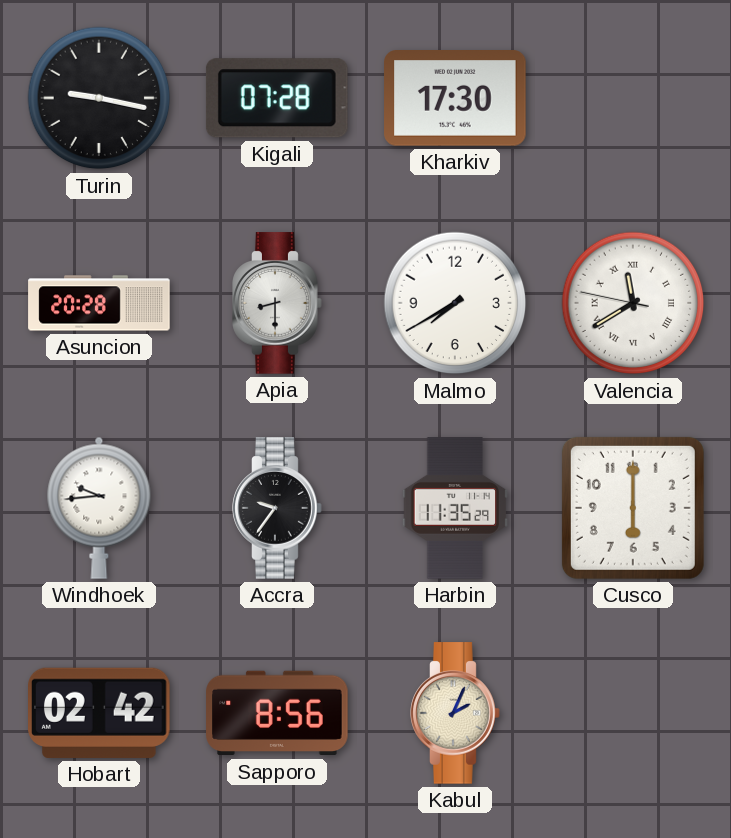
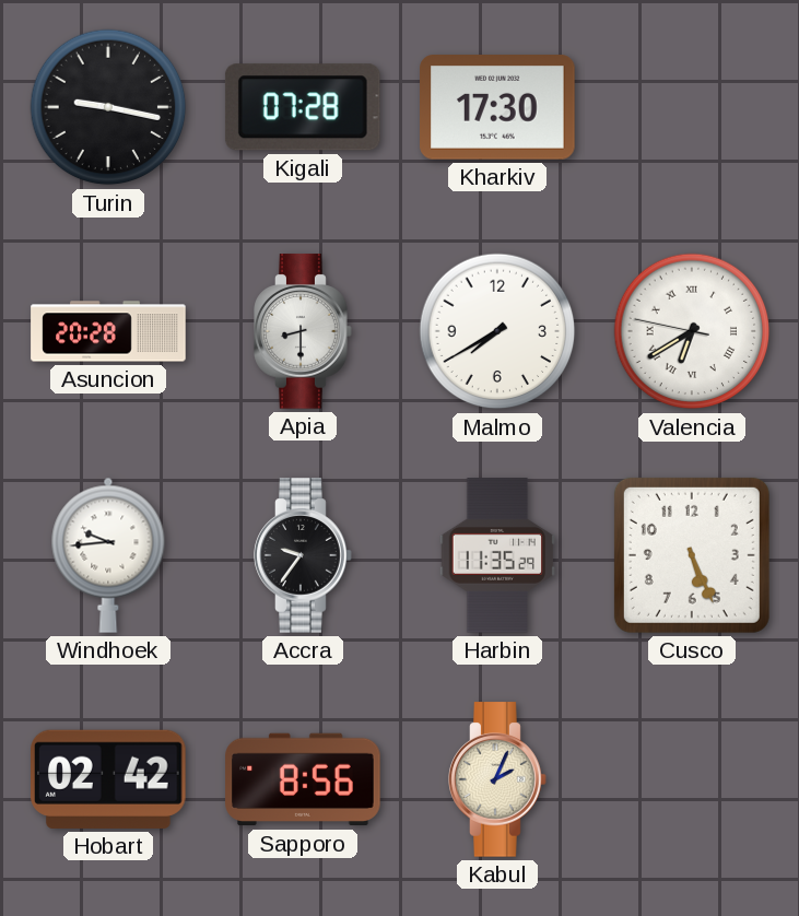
Valencia: 11:39 -> 6:39
Cusco: 6:00 -> 5:26
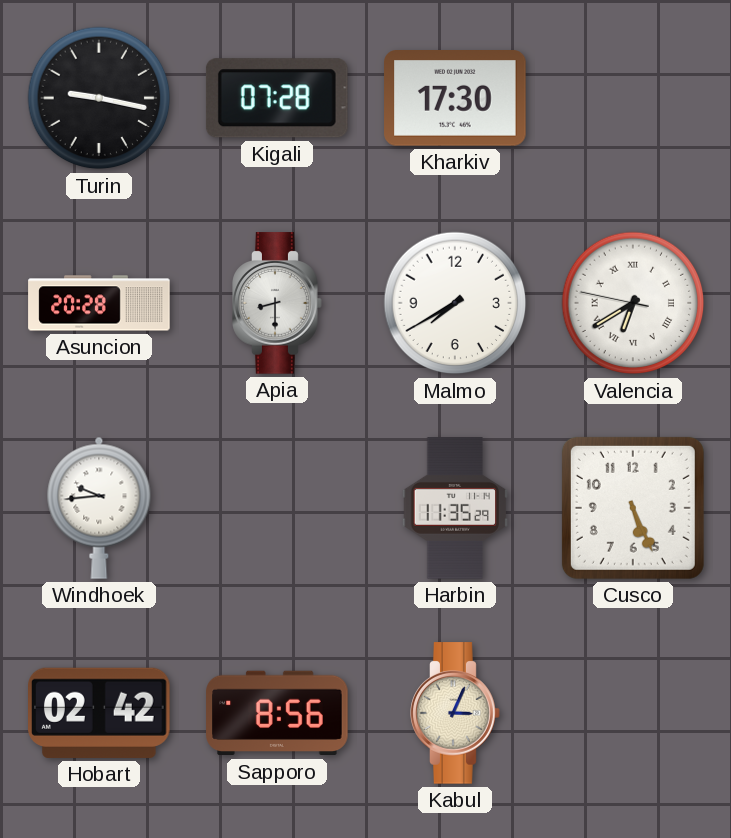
Accra: 9:36 -> none
Kabul: 2:04 -> 3:04
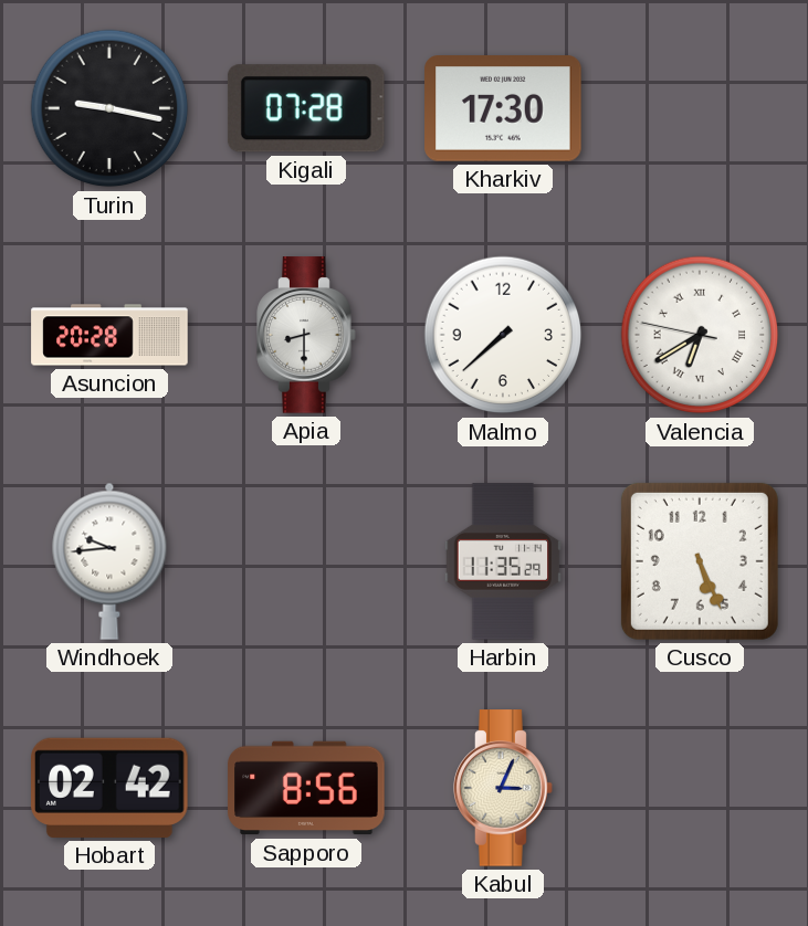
Malmo: 7:40 -> 7:38
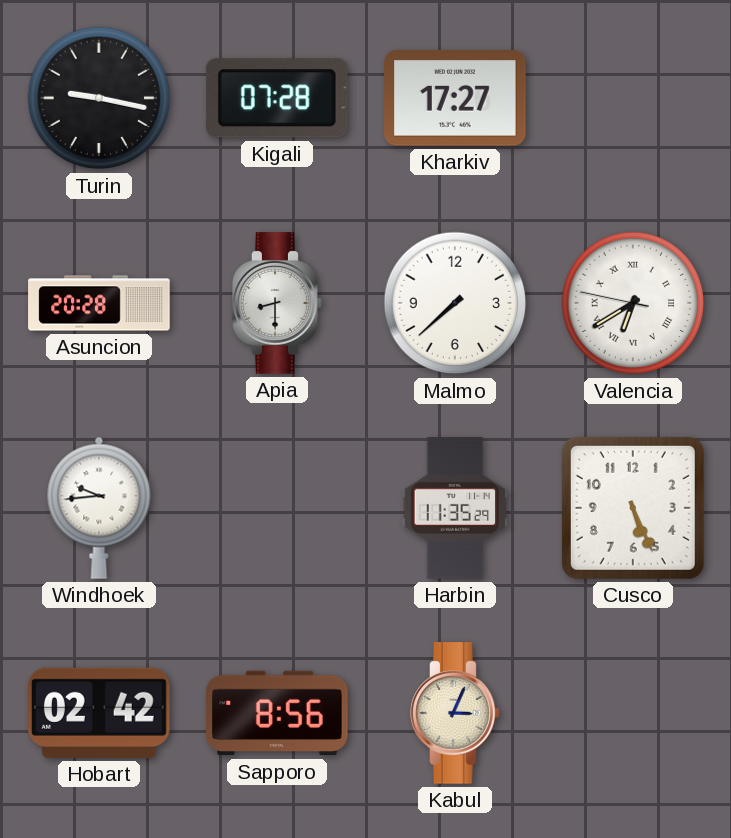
Kharkiv: 17:30 -> 17:27
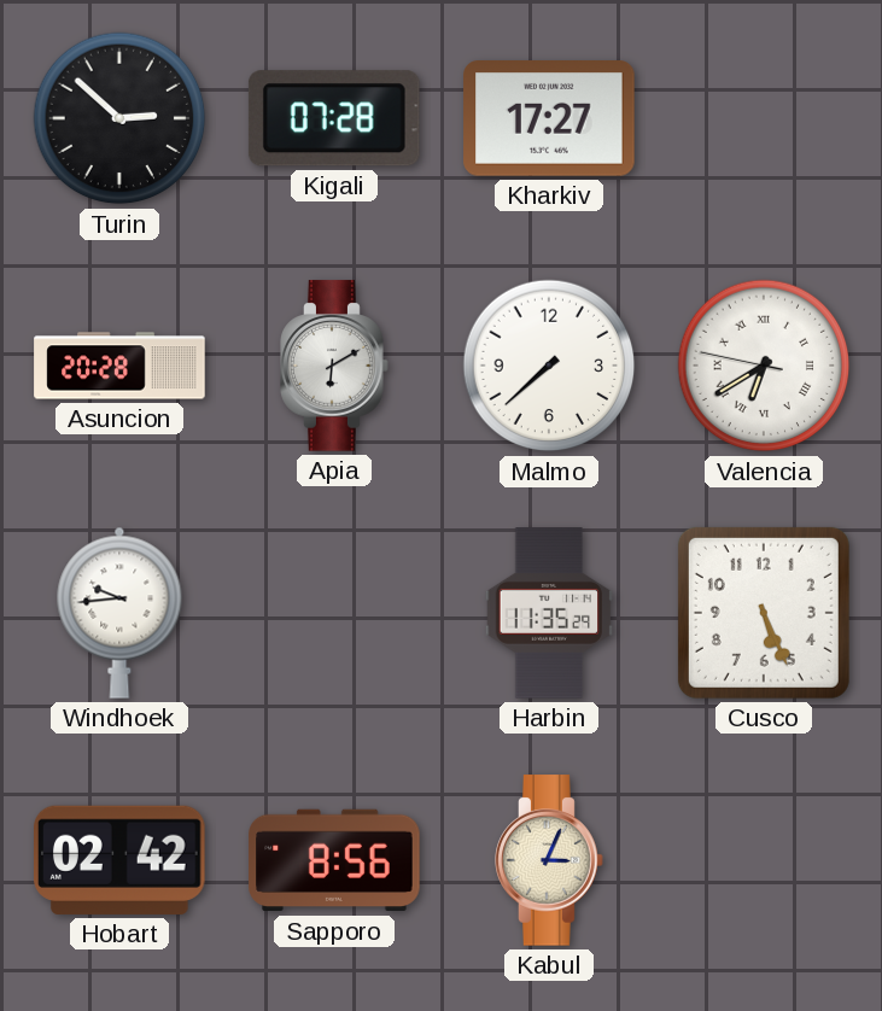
Turin: 9:17 -> 2:52
Apia: 8:30 -> 6:10
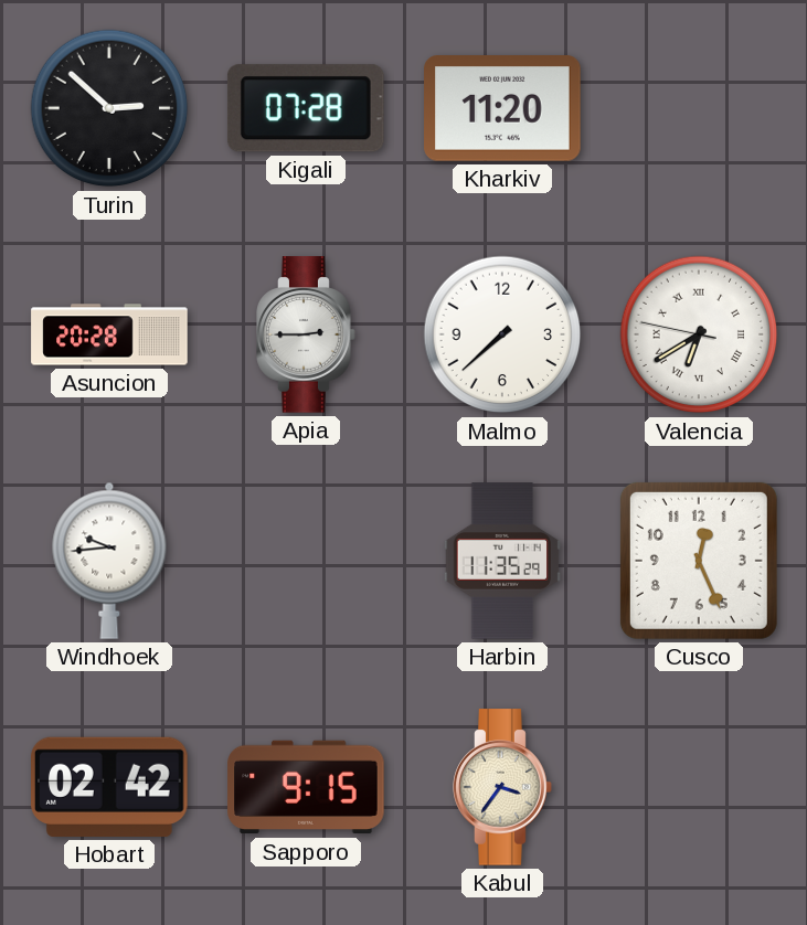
Kharkiv: 17:27 -> 11:20
Apia: 6:10 -> 2:45
Cusco: 5:26 -> 12:26
Sapporo: 8:56 -> 9:15
Kabul: 3:04 -> 3:36
